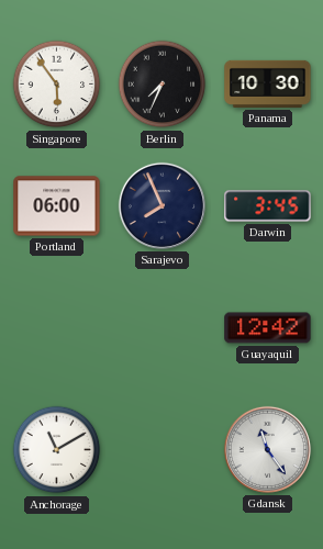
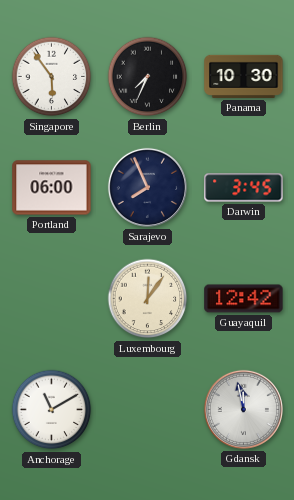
Luxembourg: none -> 12:06
Gdansk: 11:24 -> 11:58
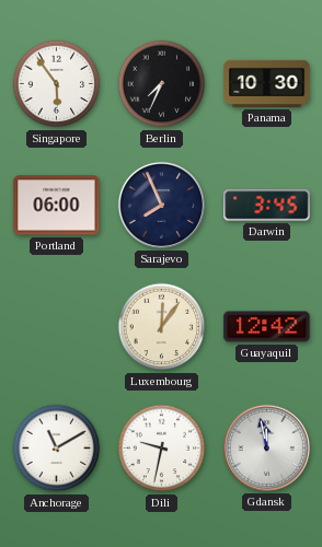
Dili: none -> 9:32
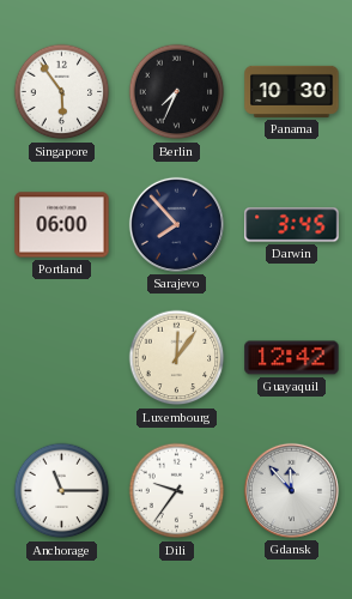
Sarajevo: 7:56 -> 7:53
Anchorage: 11:10 -> 11:15
Dili: 9:32 -> 9:36
Gdansk: 11:58 -> 11:53
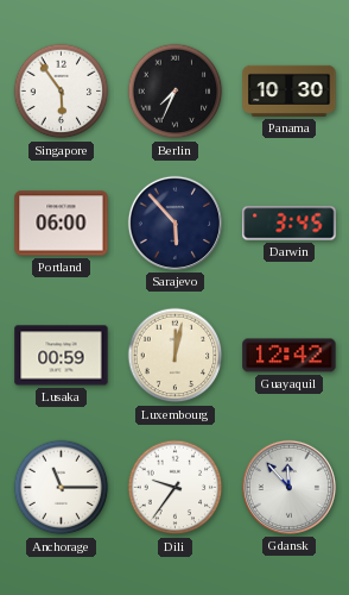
Sarajevo: 7:53 -> 5:53
Lusaka: none -> 00:59
Luxembourg: 12:06 -> 12:02
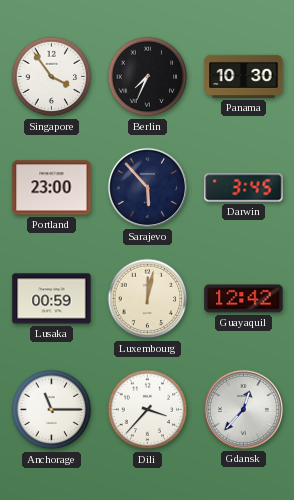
Singapore: 5:54 -> 3:54
Portland: 06:00 -> 23:00
Dili: 9:36 -> 3:37
Gdansk: 11:53 -> 12:37
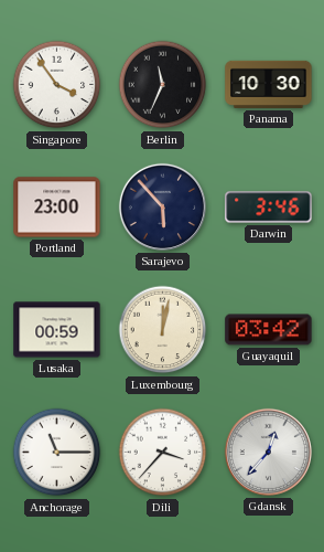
Berlin: 7:34 -> 11:34
Darwin: 3:45 -> 3:46
Guayaquil: 12:42 -> 03:42
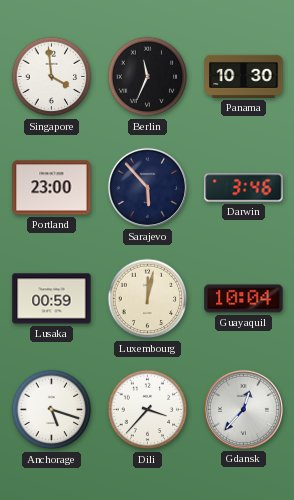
Singapore: 3:54 -> 3:59
Guayaquil: 03:42 -> 10:04
Anchorage: 11:15 -> 5:18
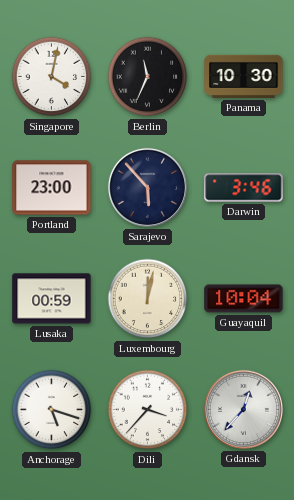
Singapore: 3:59 -> 4:02
